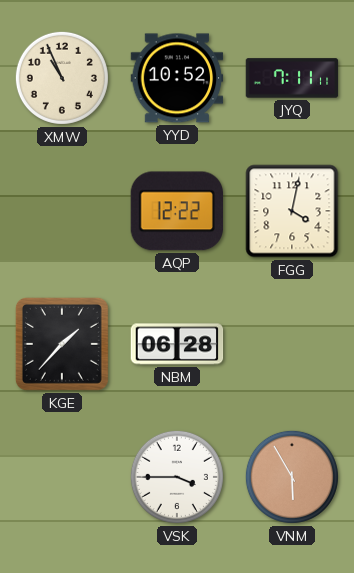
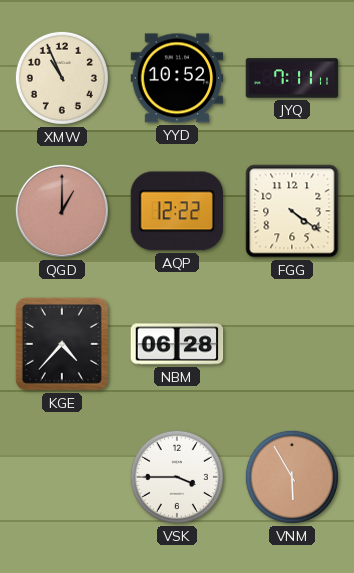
QGD: none -> 1:00
FGG: 4:02 -> 4:21
KGE: 1:37 -> 4:37
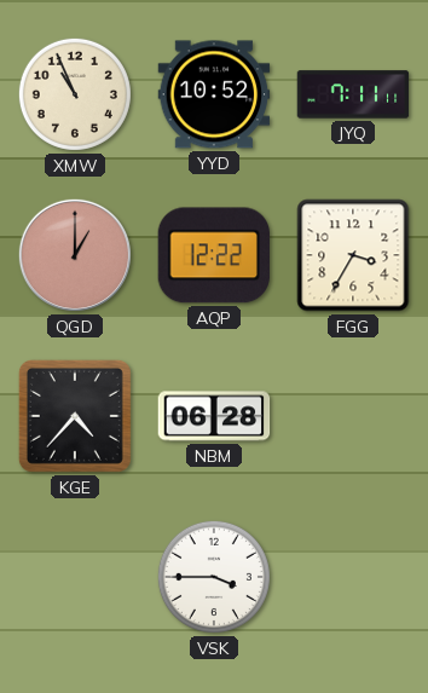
FGG: 4:21 -> 3:35
VNM: 5:55 -> none
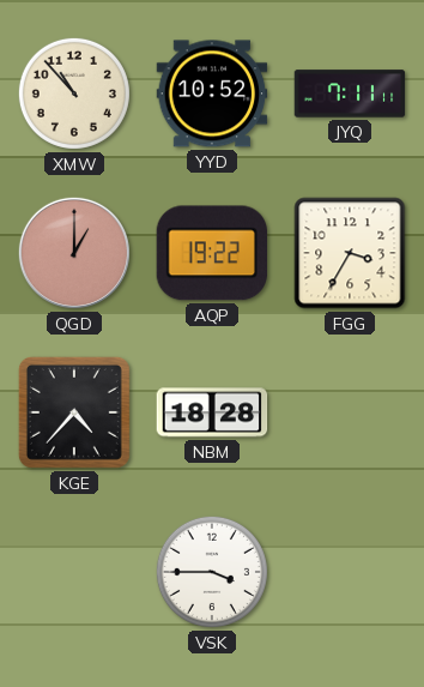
XMW: 10:56 -> 10:53
AQP: 12:22 -> 19:22
NBM: 06:28 -> 18:28
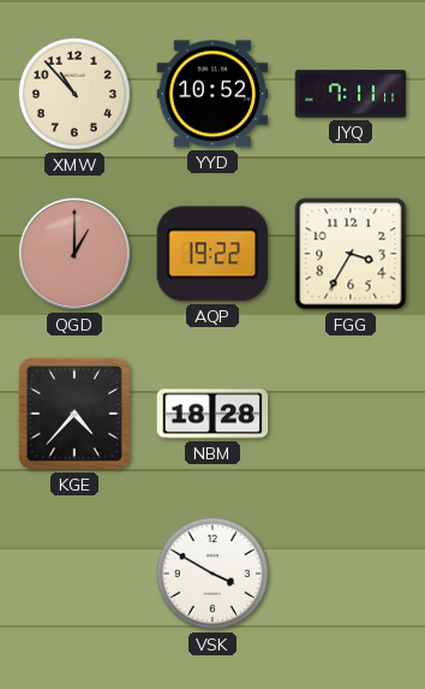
VSK: 3:45 -> 3:50
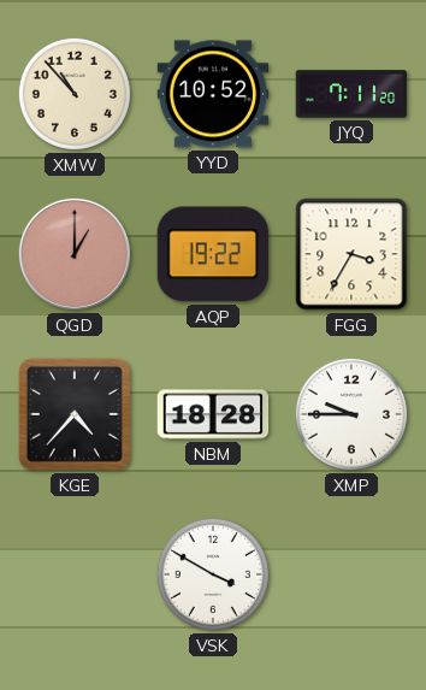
JYQ: 7:11:11 -> 7:11:20
XMP: none -> 9:45
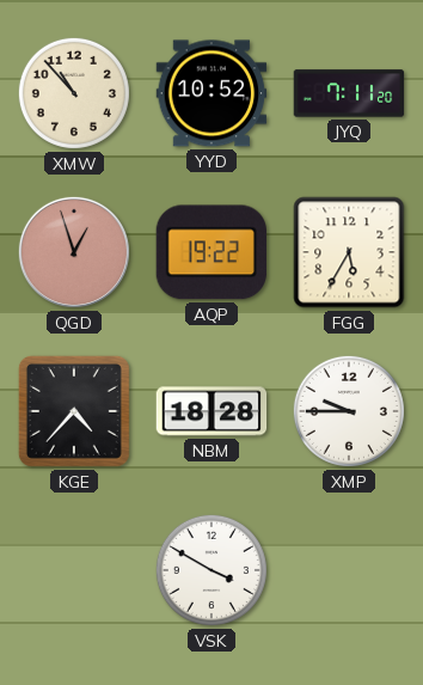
QGD: 1:00 -> 12:57
FGG: 3:35 -> 5:35
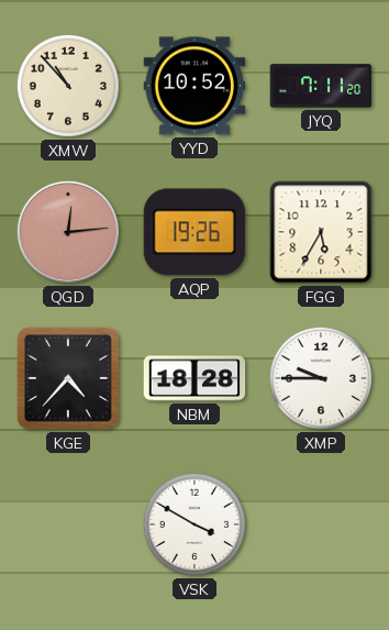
QGD: 12:57 -> 12:14
AQP: 19:22 -> 19:26
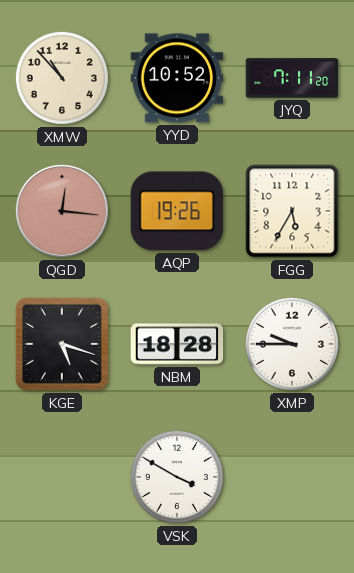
QGD: 12:14 -> 12:16
KGE: 4:37 -> 5:18
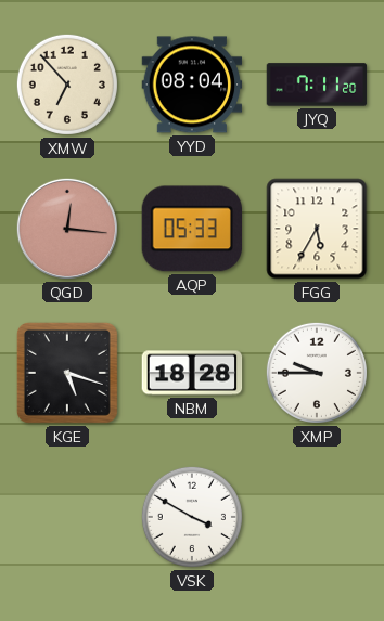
XMW: 10:53 -> 6:53
YYD: 10:52 -> 08:04
AQP: 19:26 -> 05:33
